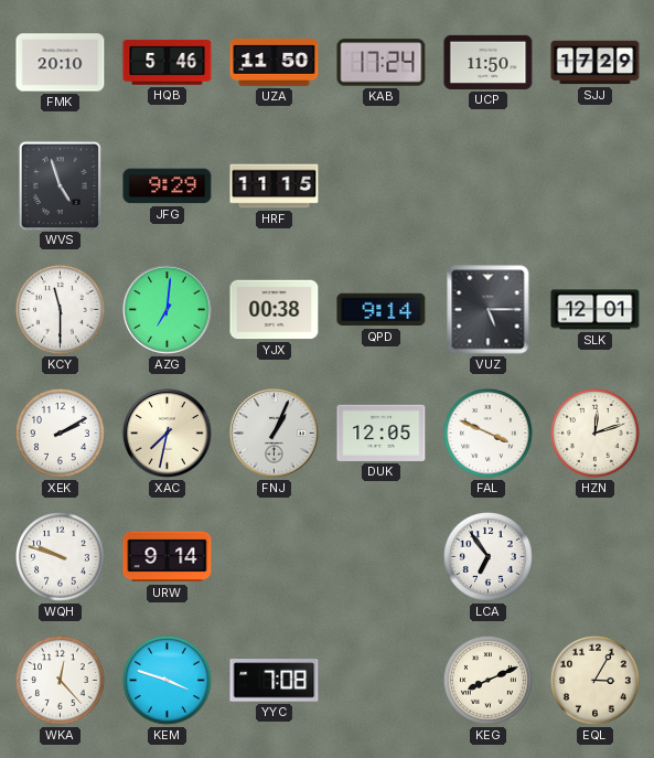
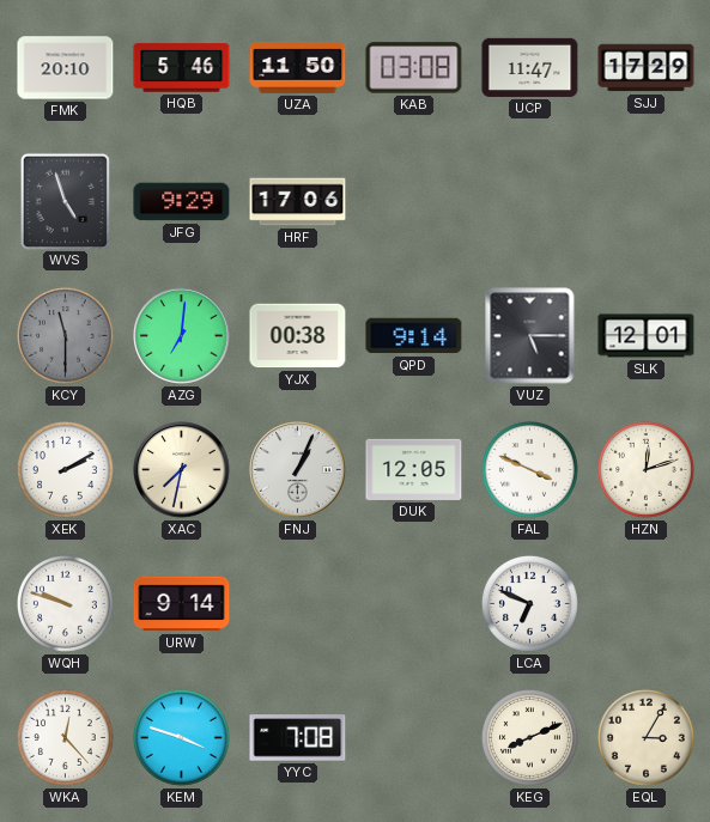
KAB: 17:24 -> 03:08
UCP: 11:50 -> 11:47
HRF: 11:15 -> 17:06
KCY dial: white -> grey
LCA: 6:54 -> 6:49
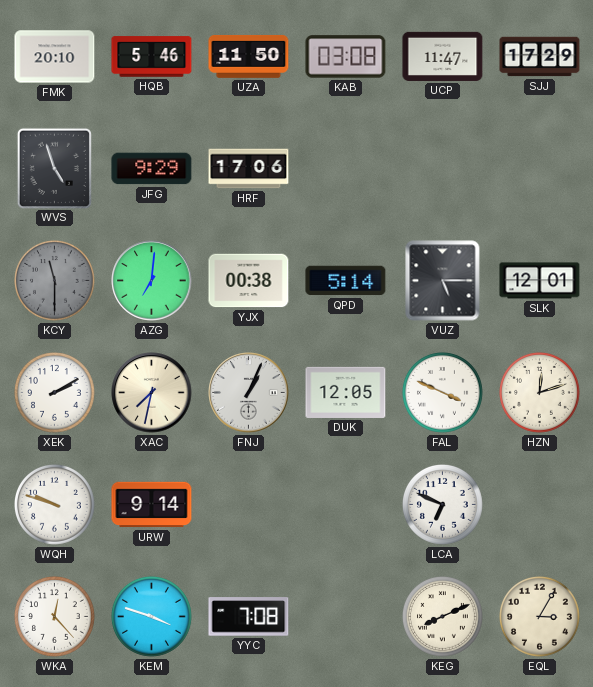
QPD: 9:14 -> 5:14
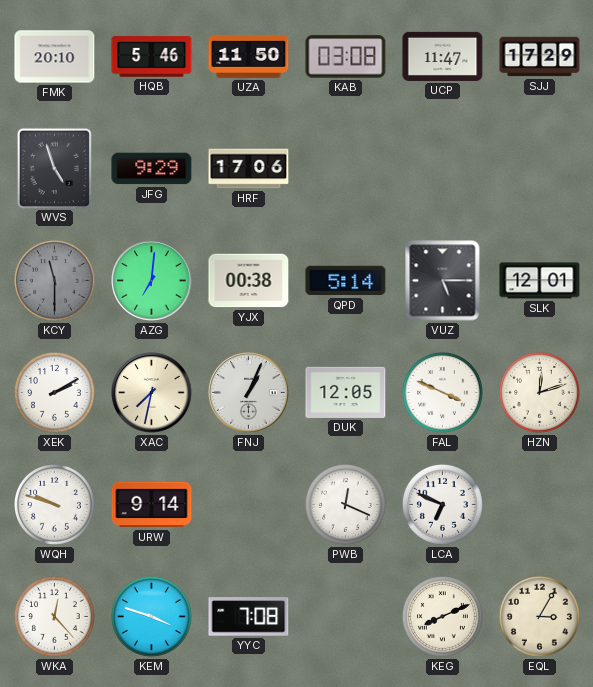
PWB: none -> 12:19
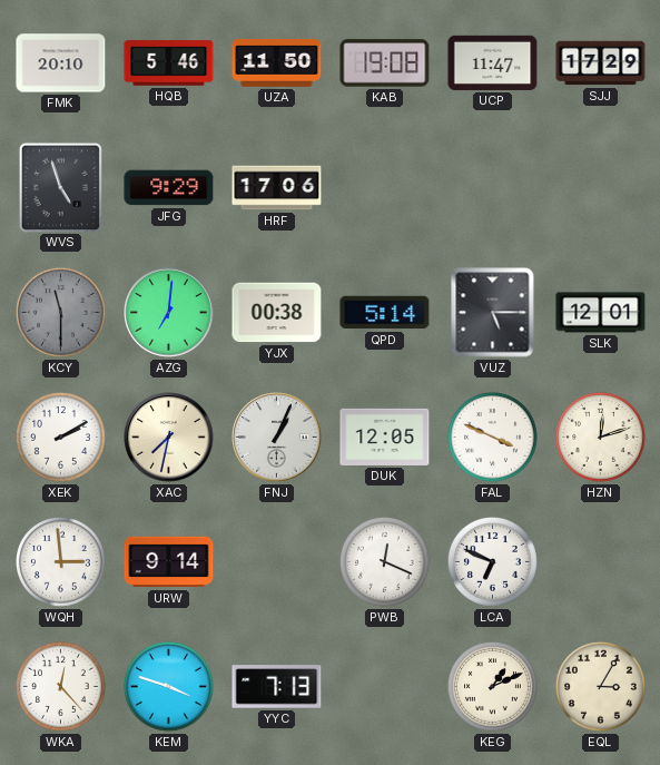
KAB: 03:08 -> 19:08
WQH: 9:48 -> 2:59
YYC: 7:08 -> 7:13
KEG: 8:11 -> 1:11
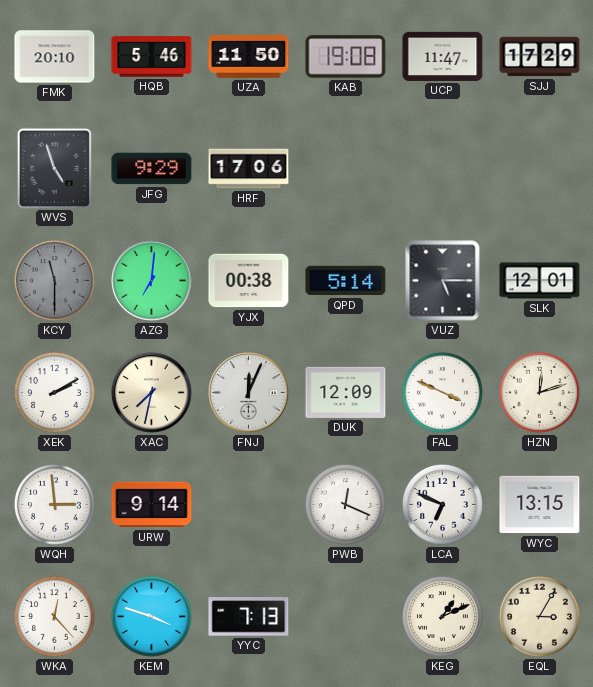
FNJ: 1:04 -> 12:04
DUK: 12:05 -> 12:09
WYC: none -> 13:15
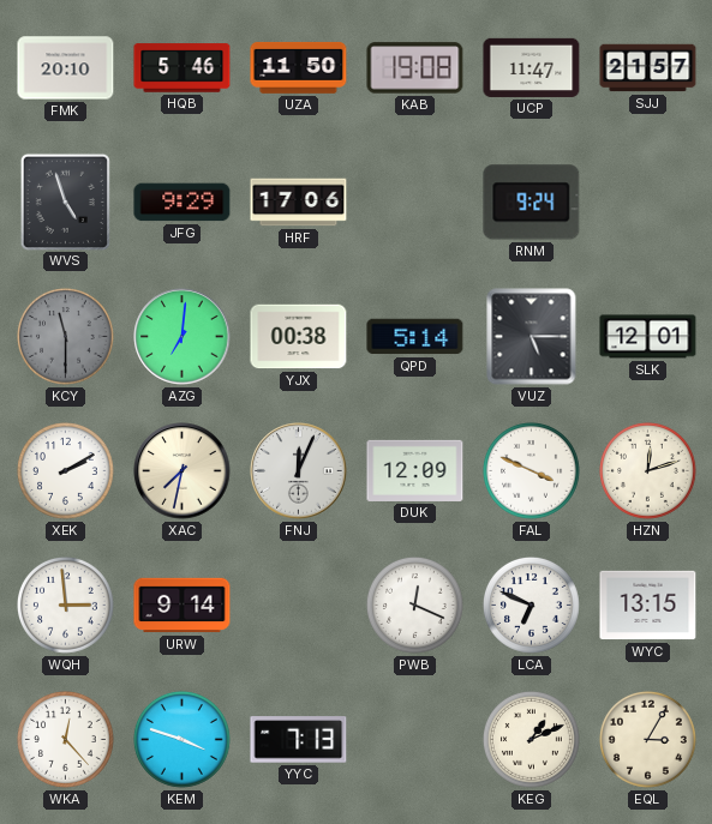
SJJ: 17:29 -> 21:57
RNM: none -> 9:24
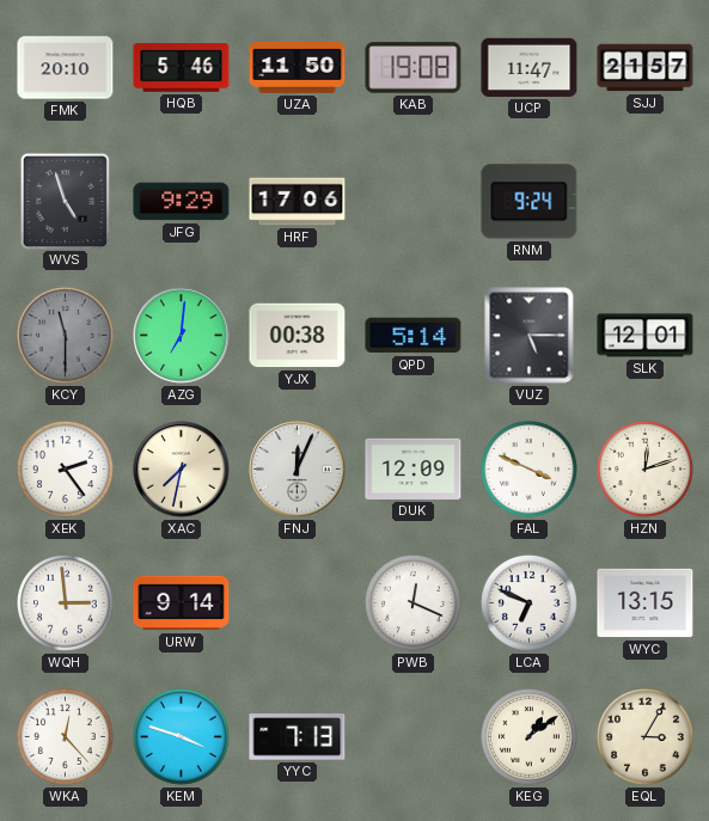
XEK: 2:10 -> 2:24
KEG: 1:11 -> 1:09
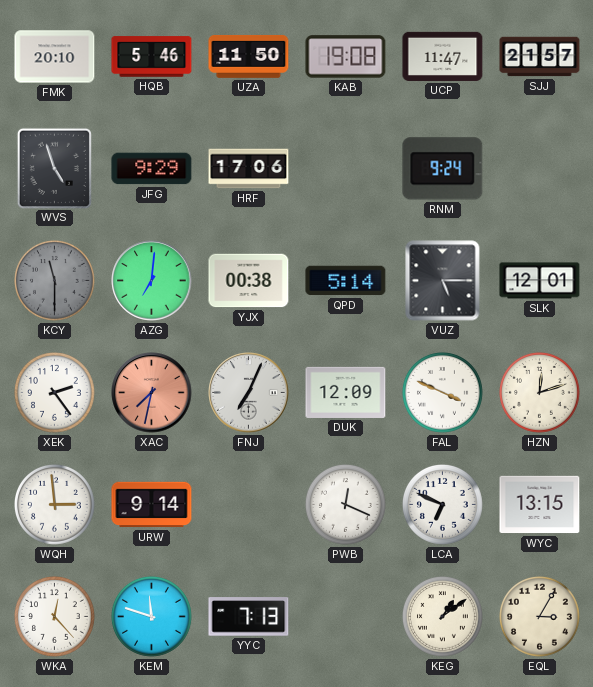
XAC dial: cream -> salmon
FNJ: 12:04 -> 7:04
KEM: 3:48 -> 11:48
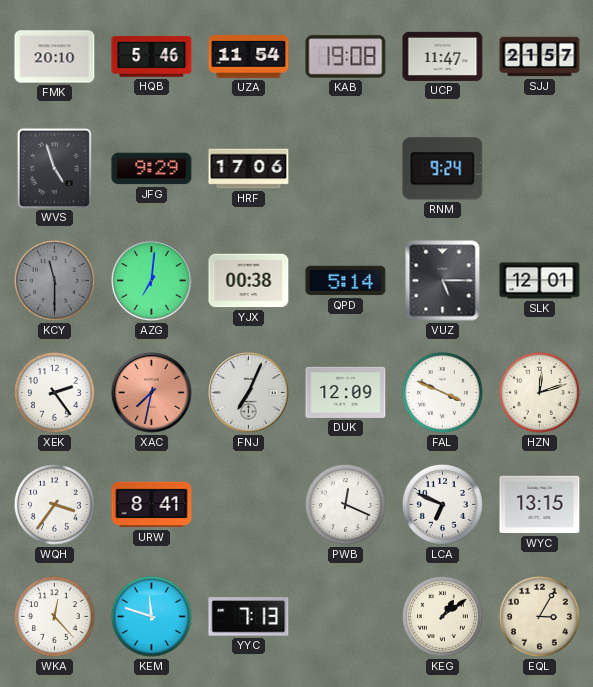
UZA: 11:50 -> 11:54
WQH: 2:59 -> 3:36
URW: 9:14 -> 8:41
